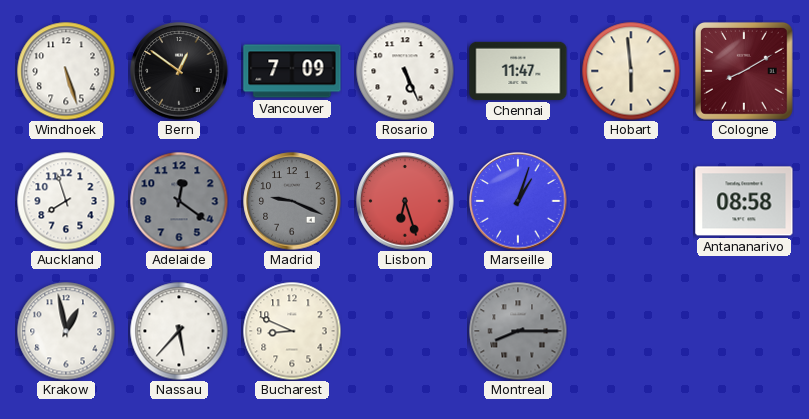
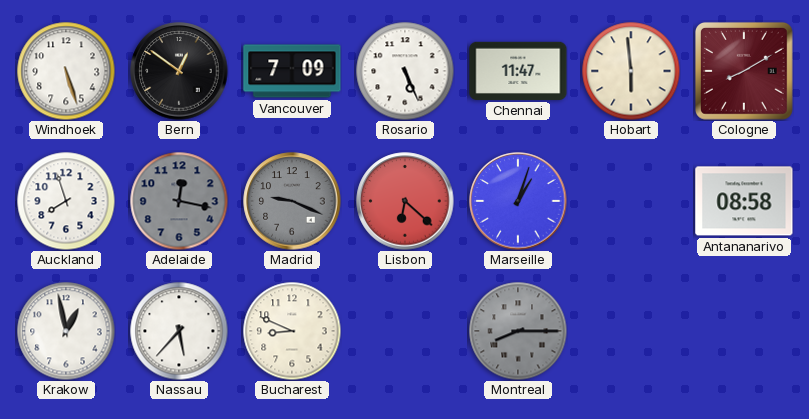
Adelaide: 12:21 -> 12:17
Lisbon: 6:27 -> 6:22
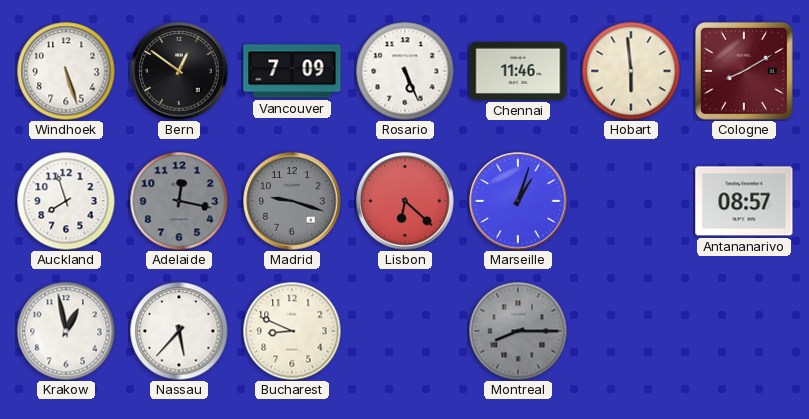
Chennai: 11:47 -> 11:46
Madrid: 9:19 -> 9:18
Antananarivo: 08:58 -> 08:57
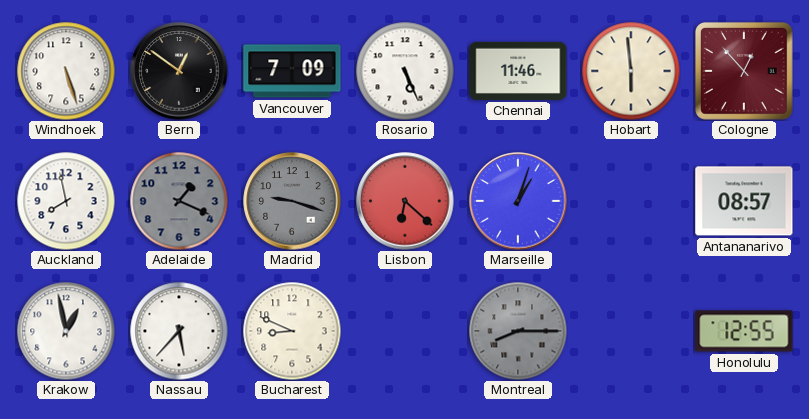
Cologne: 8:10 -> 12:53
Auckland: 7:57 -> 7:58
Adelaide: 12:17 -> 1:19
Honolulu: none -> 12:55
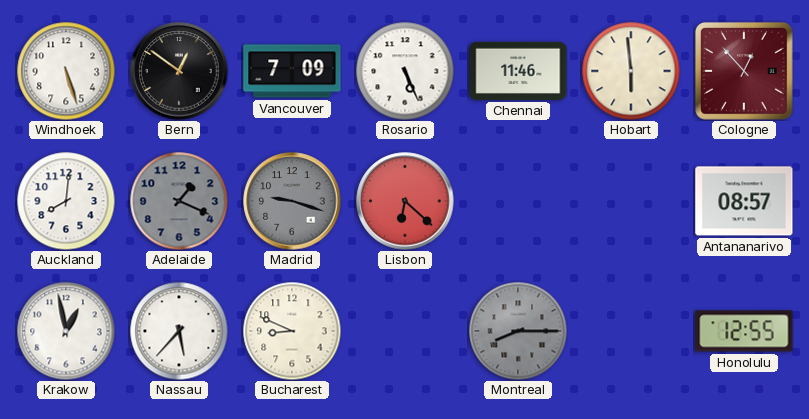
Auckland: 7:58 -> 8:01
Marseille: 1:03 -> none
